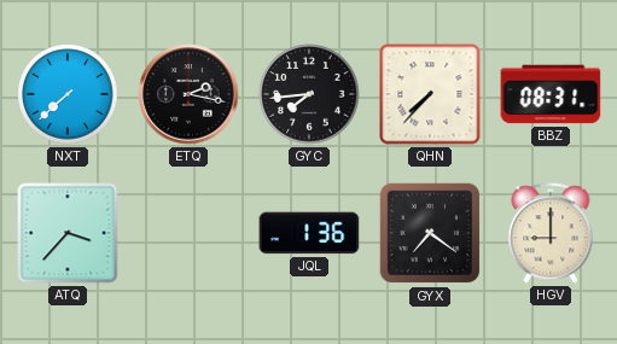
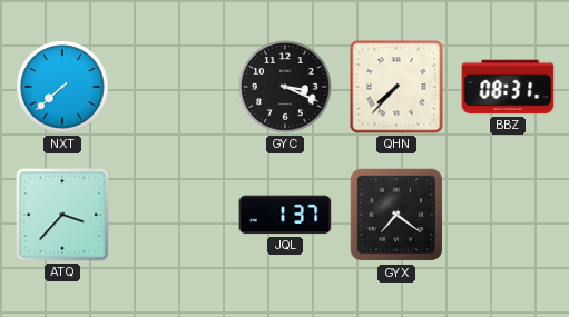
ETQ: 2:17 -> none
GYC: 7:44 -> 3:19
JQL: 1:36 -> 1:37
HGV: 9:00 -> none
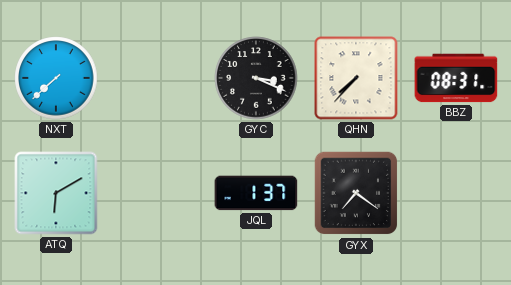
ATQ: 3:37 -> 6:10
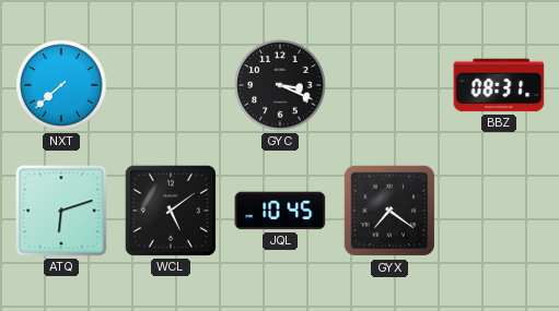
QHN: 7:37 -> none
ATQ: 6:10 -> 6:12
WCL: none -> 5:09
JQL: 1:37 -> 10:45
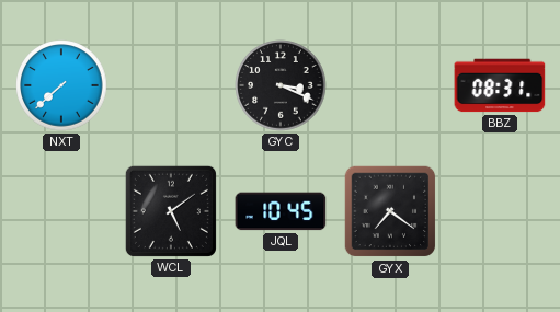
ATQ: 6:12 -> none
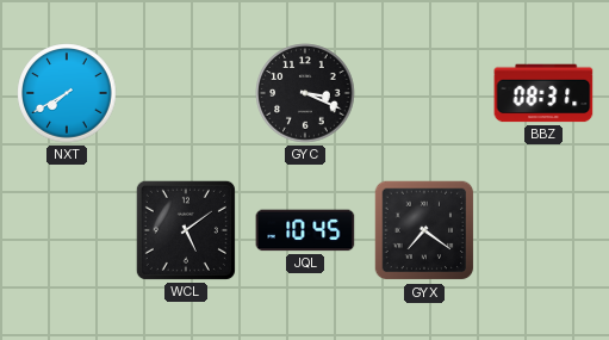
NXT: 7:38 -> 7:40
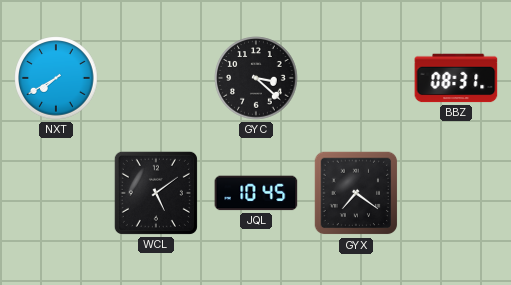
GYC: 3:19 -> 3:22
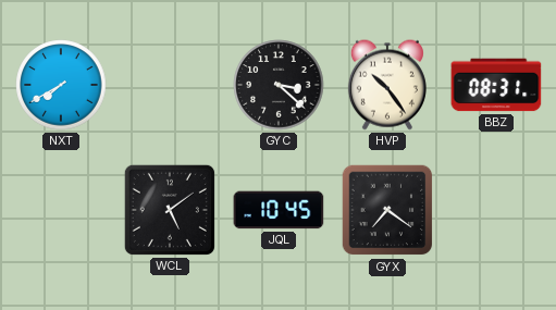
HVP: none -> 10:24
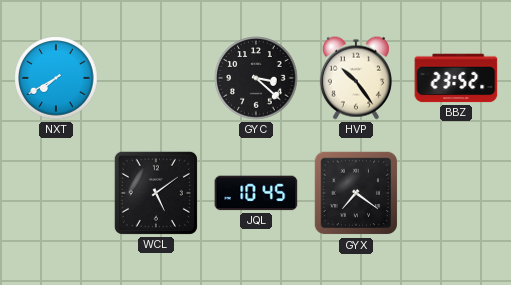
BBZ: 08:31 -> 23:52
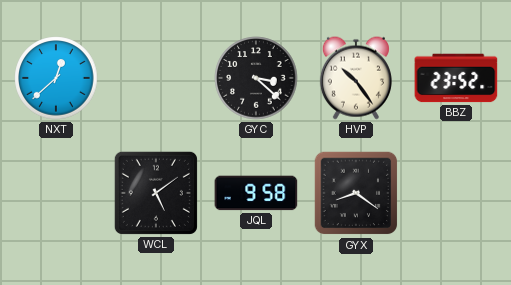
NXT: 7:40 -> 12:38
JQL: 10:45 -> 9:58
GYX: 7:21 -> 8:21
